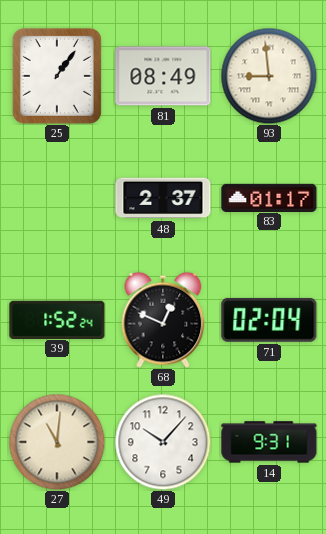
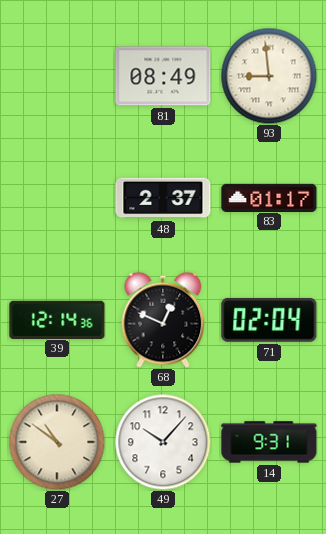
25: 1:06 -> none
39: 1:52 -> 12:14
27: 11:01 -> 10:51
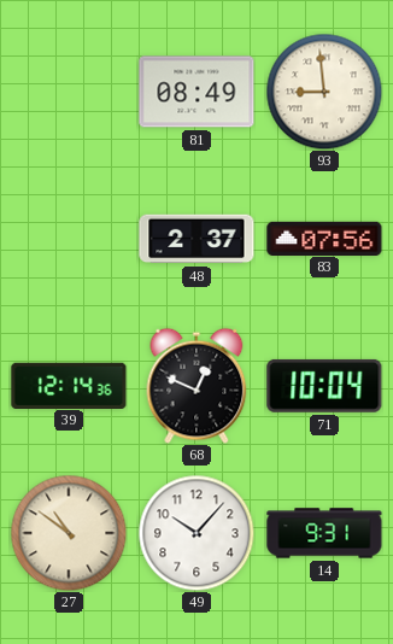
83: 01:17 -> 07:56
71: 02:04 -> 10:04
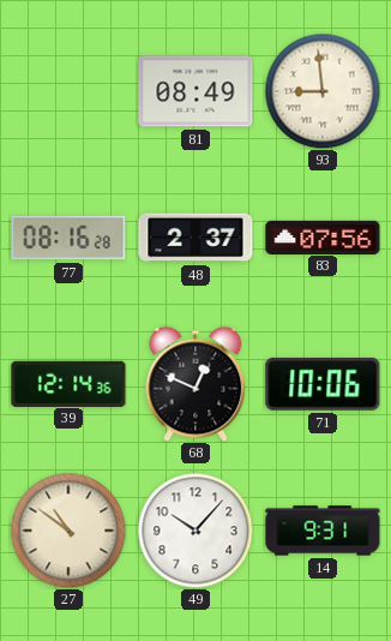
77: none -> 08:16
71: 10:04 -> 10:06
